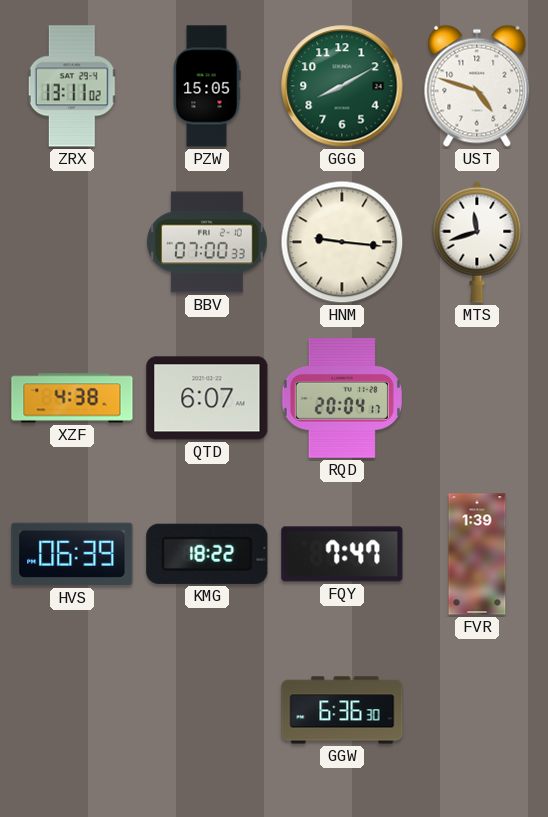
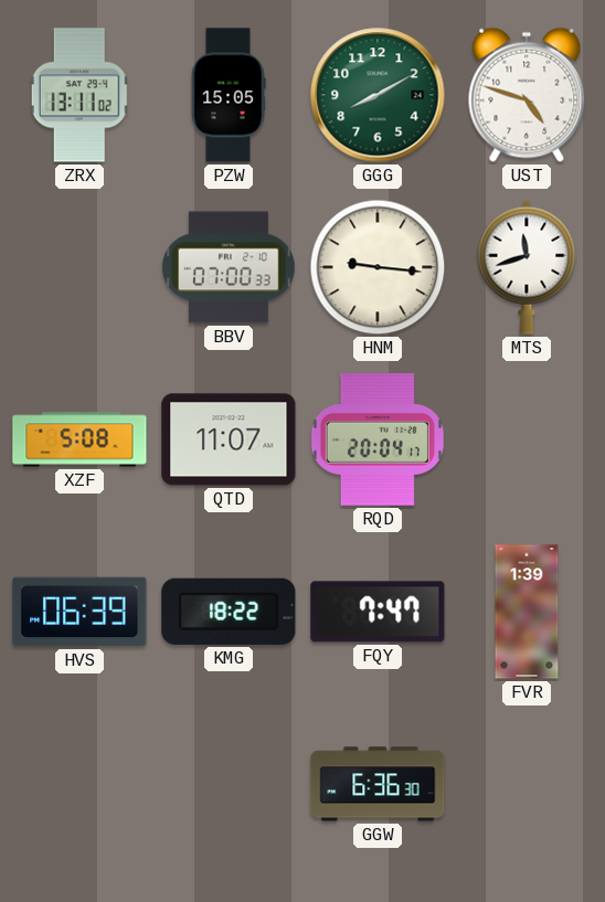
XZF: 4:38 -> 5:08
QTD: 6:07 -> 11:07
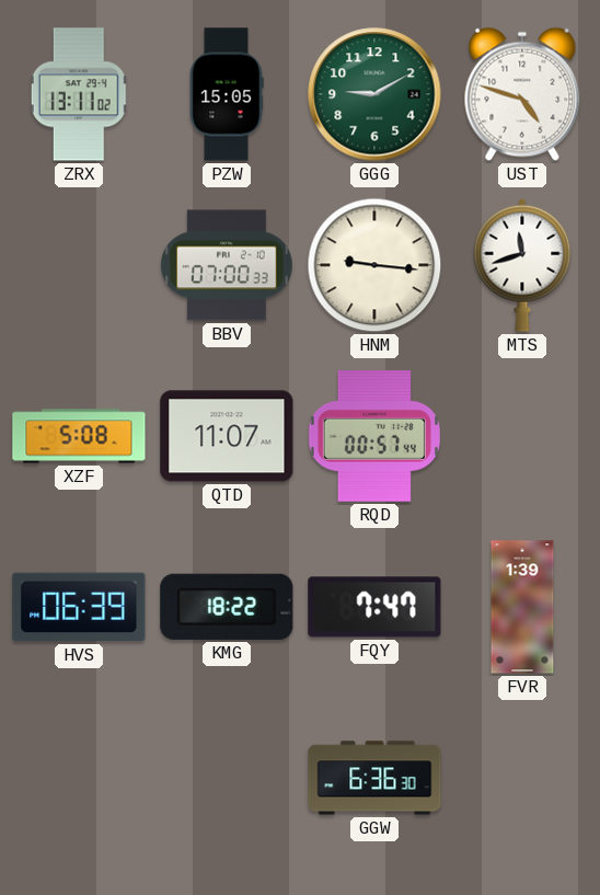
GGG: 8:10 -> 9:10
RQD: 20:04 -> 00:57
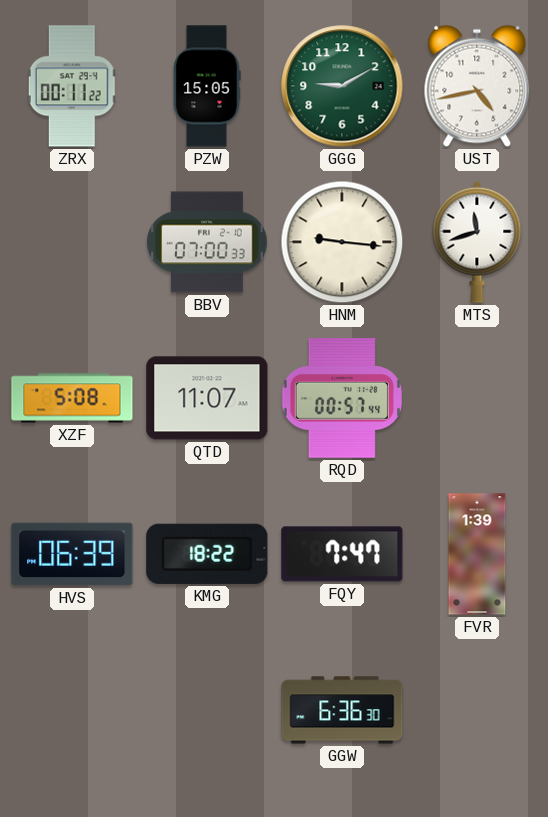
ZRX: 13:11 -> 00:11
UST: 4:48 -> 4:43
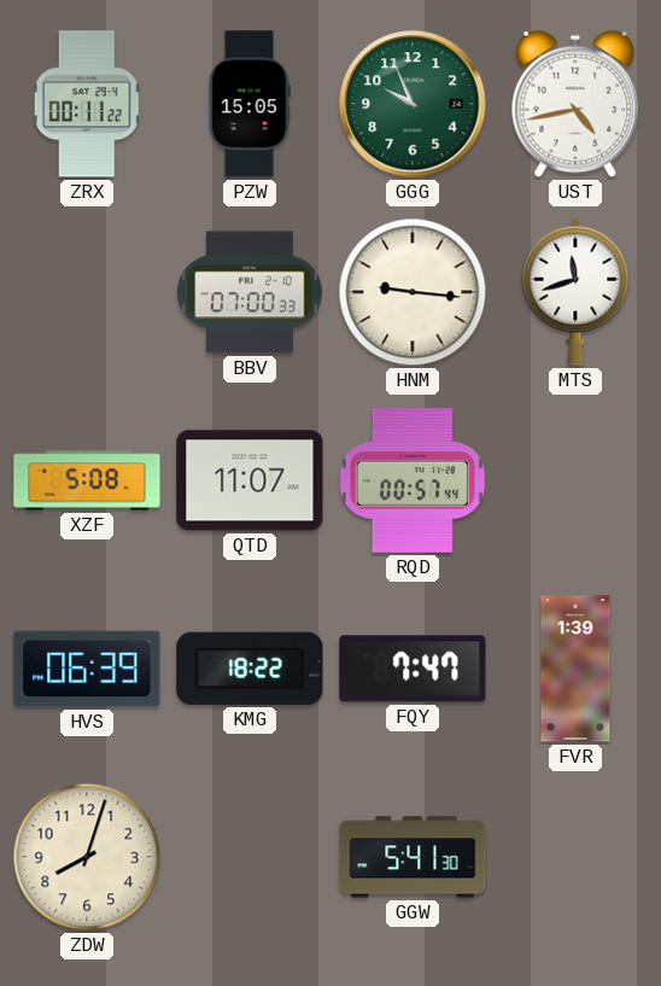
GGG: 9:10 -> 9:56
ZDW: none -> 8:03
GGW: 6:36 -> 5:41
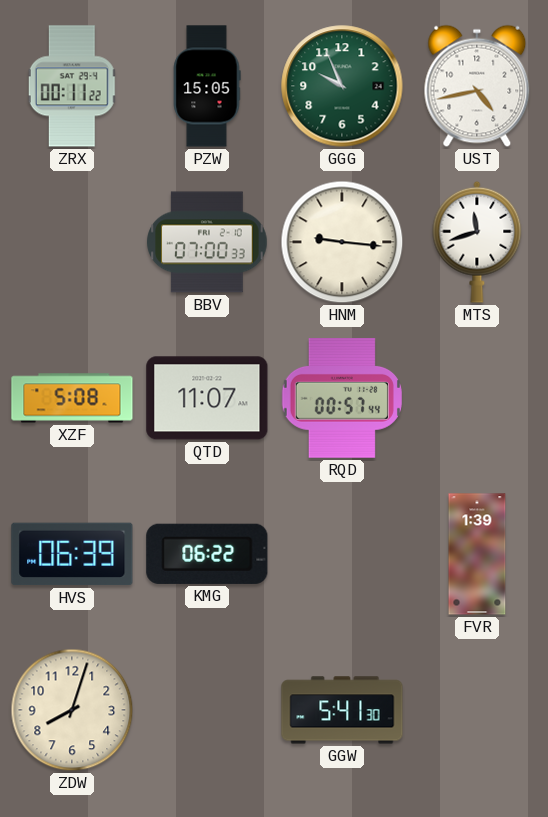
KMG: 18:22 -> 06:22
FQY: 7:47 -> none
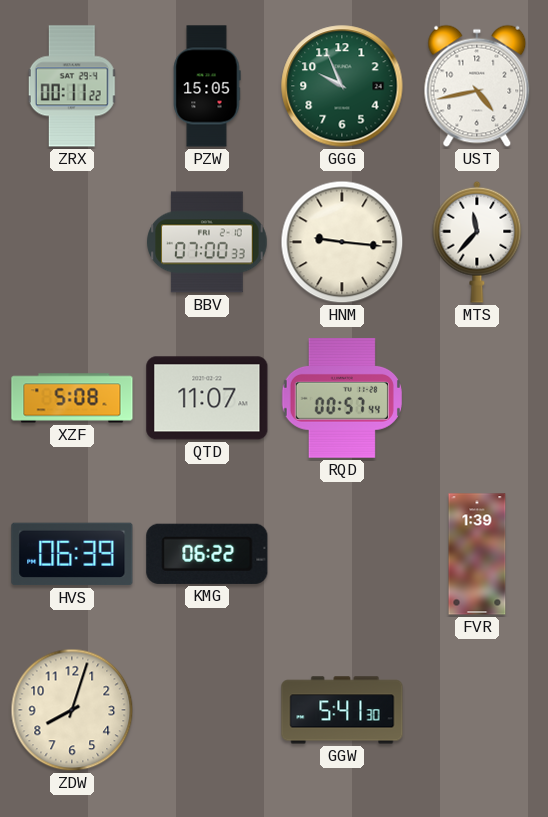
MTS: 11:42 -> 11:37
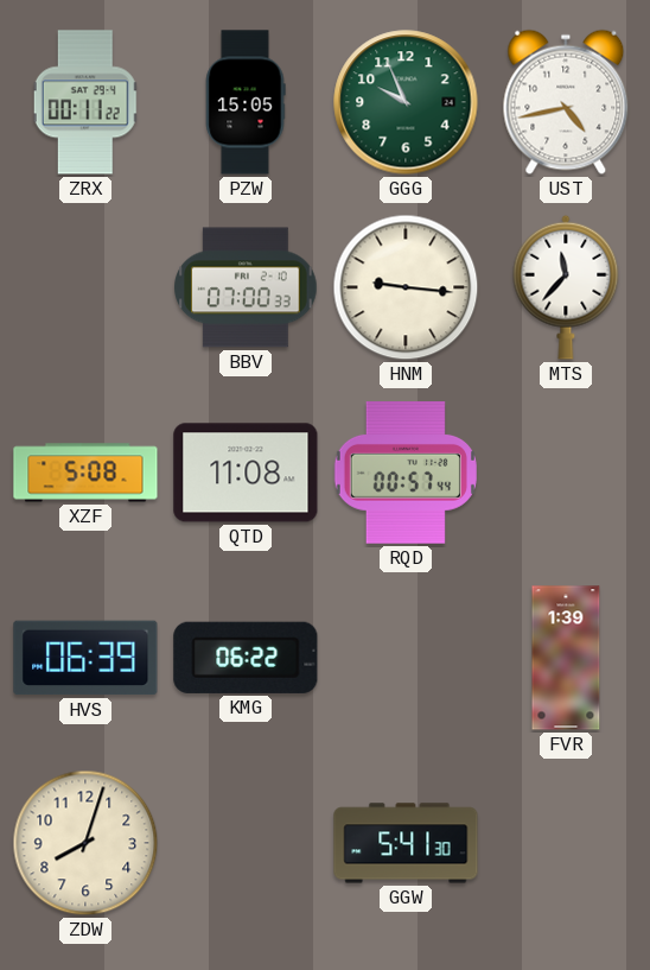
QTD: 11:07 -> 11:08
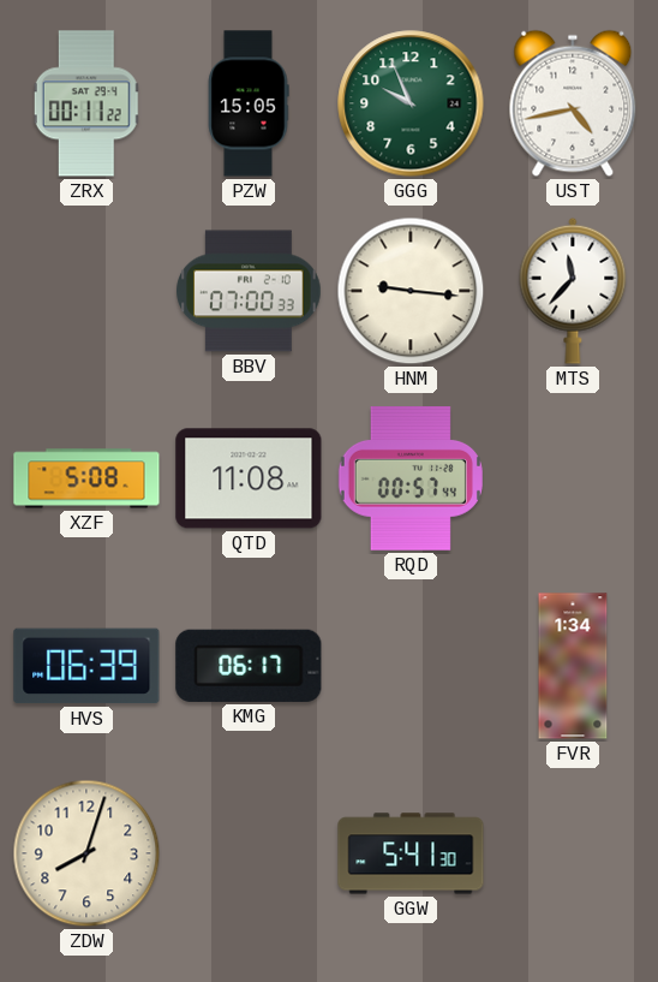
KMG: 06:22 -> 06:17
FVR: 1:39 -> 1:34
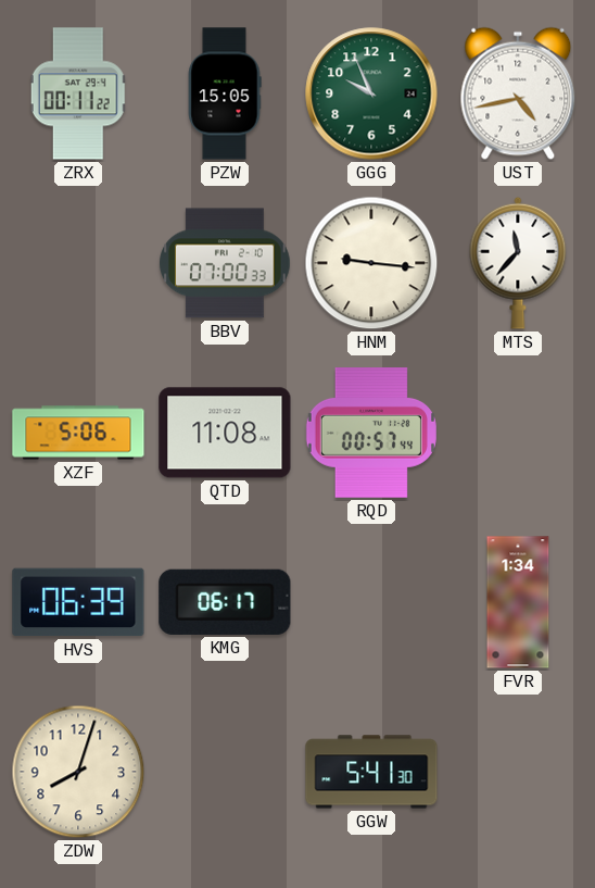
XZF: 5:08 -> 5:06
